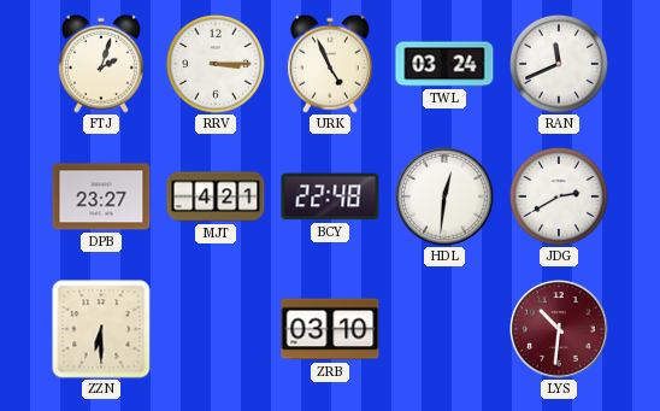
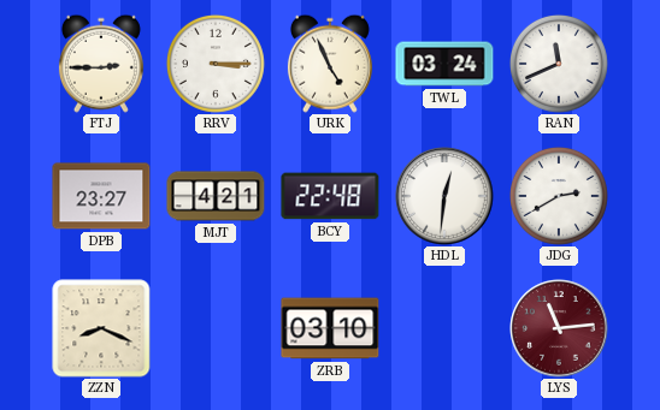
FTJ: 2:03 -> 2:45
ZZN: 6:30 -> 8:19
LYS: 10:31 -> 11:14
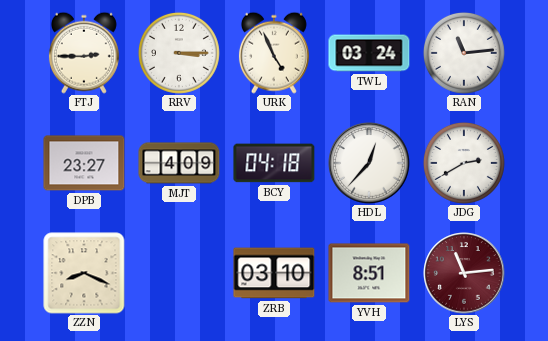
RAN: 11:41 -> 11:14
MJT: 4:21 -> 4:09
BCY: 22:48 -> 04:18
HDL: 12:31 -> 12:37
YVH: none -> 8:51
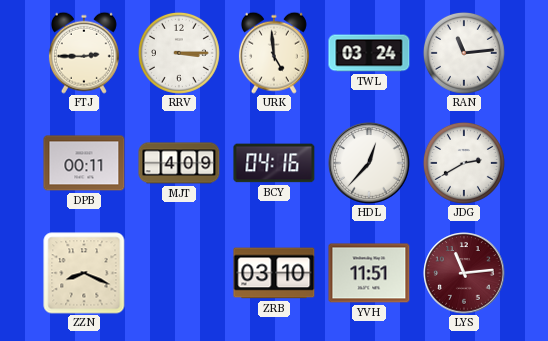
URK: 4:56 -> 4:59
DPB: 23:27 -> 00:11
BCY: 04:18 -> 04:16
YVH: 8:51 -> 11:51
